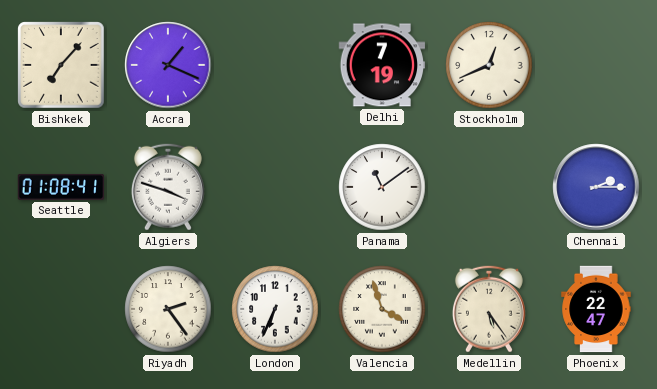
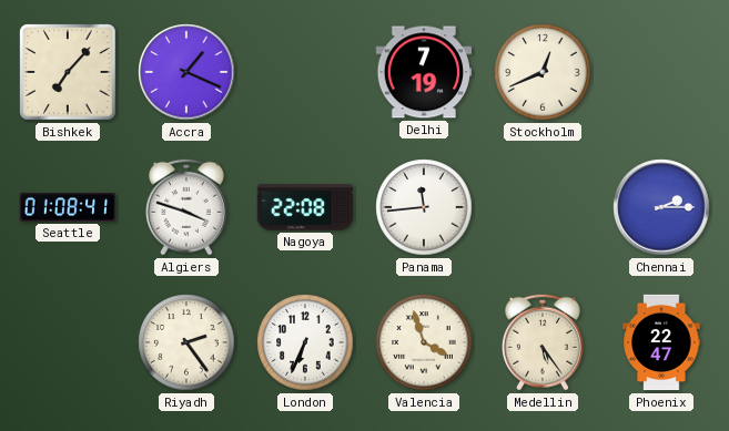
Nagoya: none -> 22:08
Panama: 11:09 -> 11:44
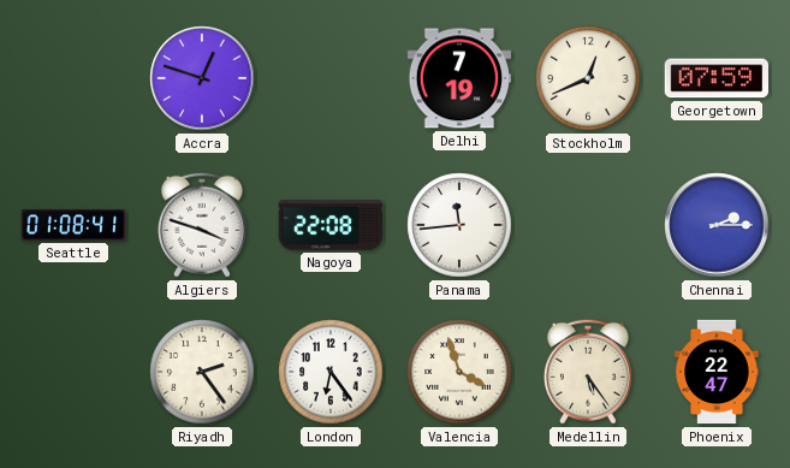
Bishkek: 7:07 -> none
Accra: 1:19 -> 12:48
Georgetown: none -> 07:59
London: 6:34 -> 6:24
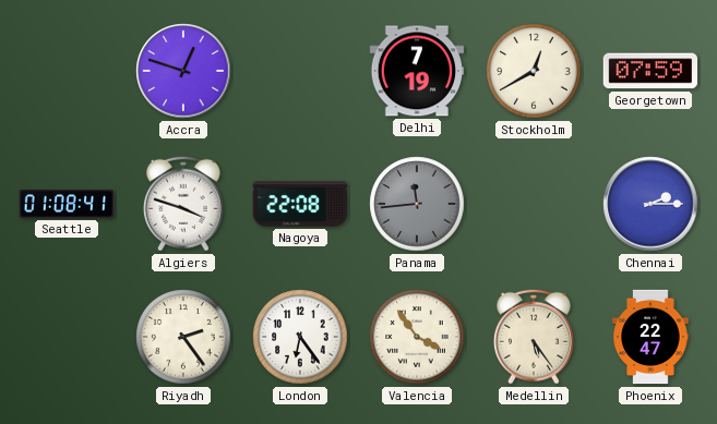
Stockholm: 12:41 -> 12:40
Panama dial: white -> grey
Valencia: 3:57 -> 3:54
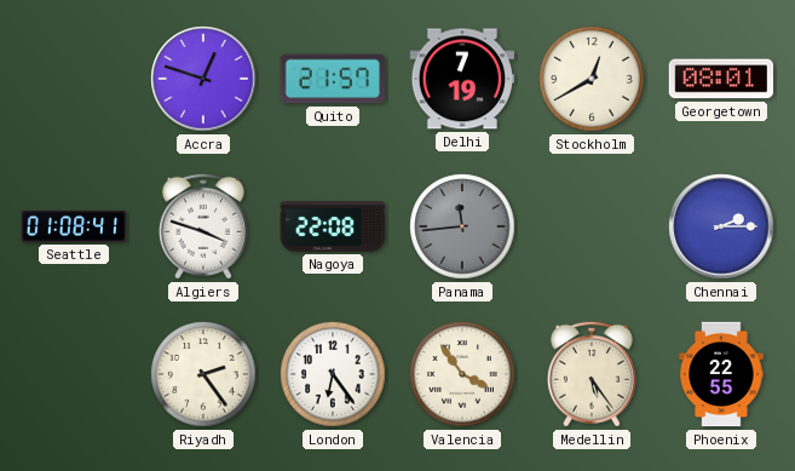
Quito: none -> 21:57
Georgetown: 07:59 -> 08:01
Phoenix: 22:47 -> 22:55
